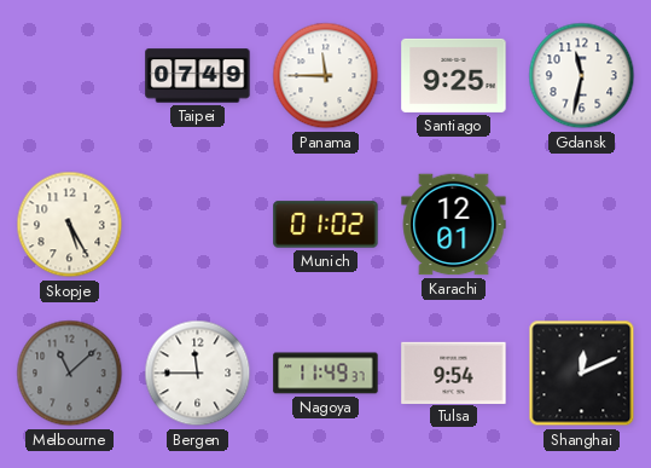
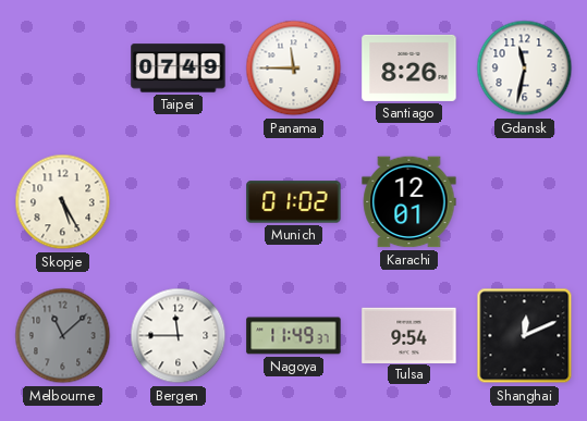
Santiago: 9:25 -> 8:26
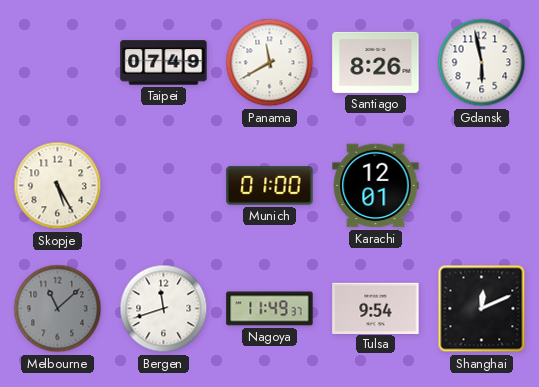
Panama: 11:45 -> 11:40
Gdansk: 11:32 -> 5:58
Munich: 01:02 -> 01:00
Bergen: 11:45 -> 11:42
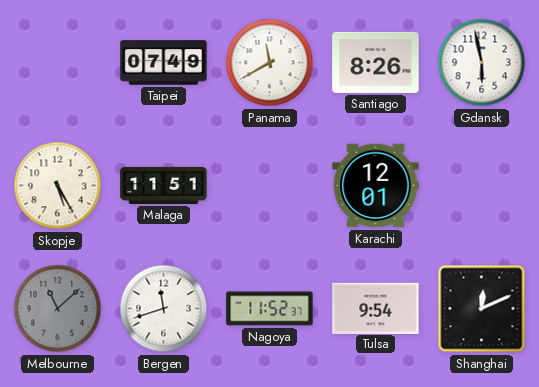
Malaga: none -> 11:51
Munich: 01:00 -> none
Nagoya: 11:49 -> 11:52
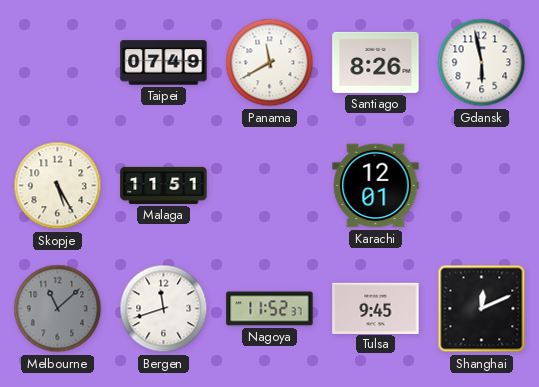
Tulsa: 9:54 -> 9:45
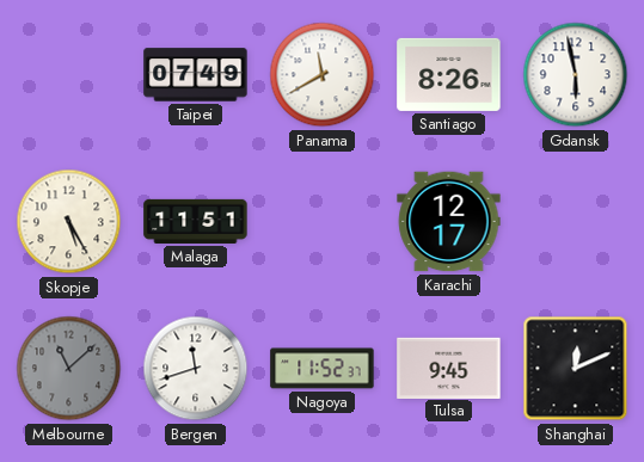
Karachi: 12:01 -> 12:17
